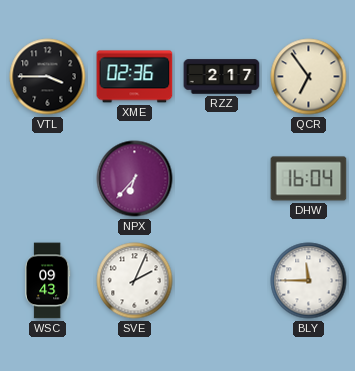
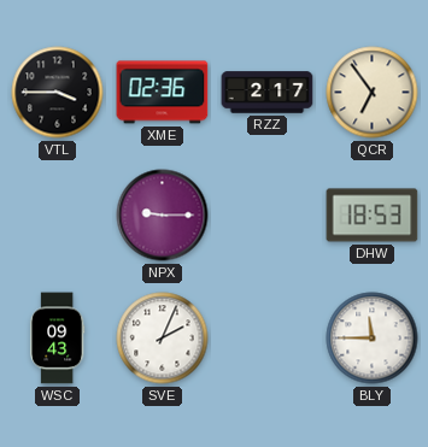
NPX: 6:37 -> 9:15
DHW: 16:04 -> 18:53
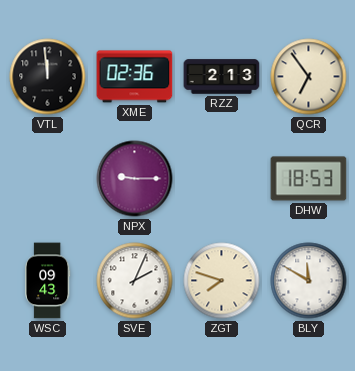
VTL: 3:45 -> 11:59
RZZ: 2:17 -> 2:13
ZGT: none -> 7:48
BLY: 11:45 -> 11:50
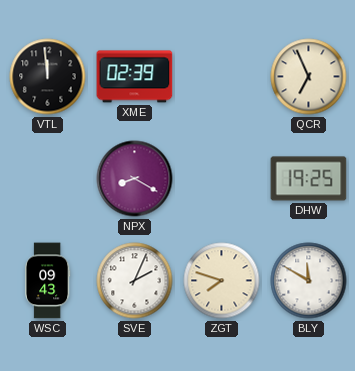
XME: 02:36 -> 02:39
RZZ: 2:13 -> none
QCR: 6:54 -> 6:56
NPX: 9:15 -> 8:20
DHW: 18:53 -> 19:25
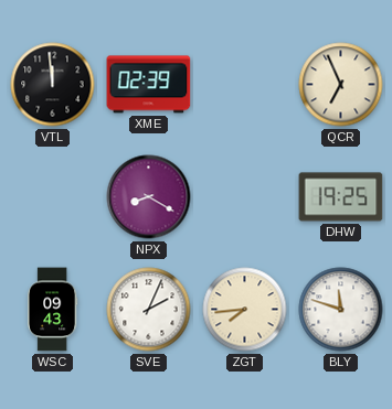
ZGT: 7:48 -> 7:44
BLY: 11:50 -> 11:48
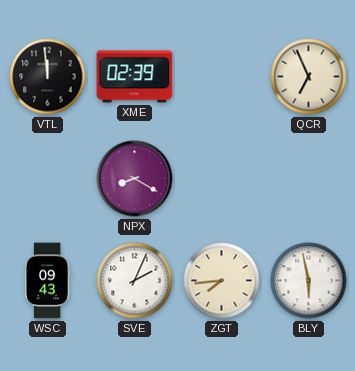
DHW: 19:25 -> none
BLY: 11:48 -> 5:58
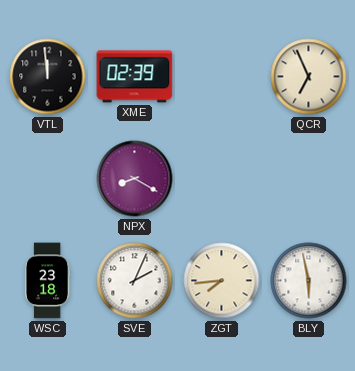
WSC: 09:43 -> 23:18
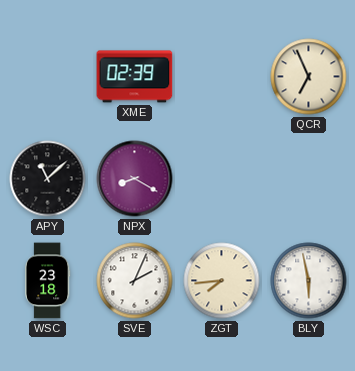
VTL: 11:59 -> none
APY: none -> 11:08
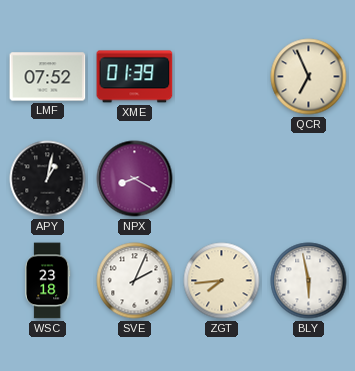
LMF: none -> 07:52
XME: 02:39 -> 01:39
APY: 11:08 -> 1:02
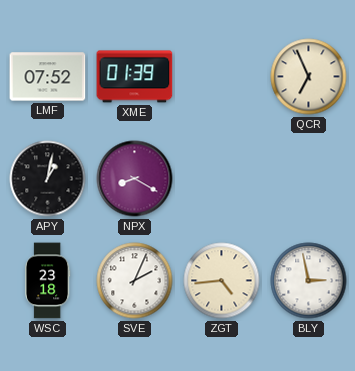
ZGT: 7:44 -> 4:44
BLY: 5:58 -> 2:58
